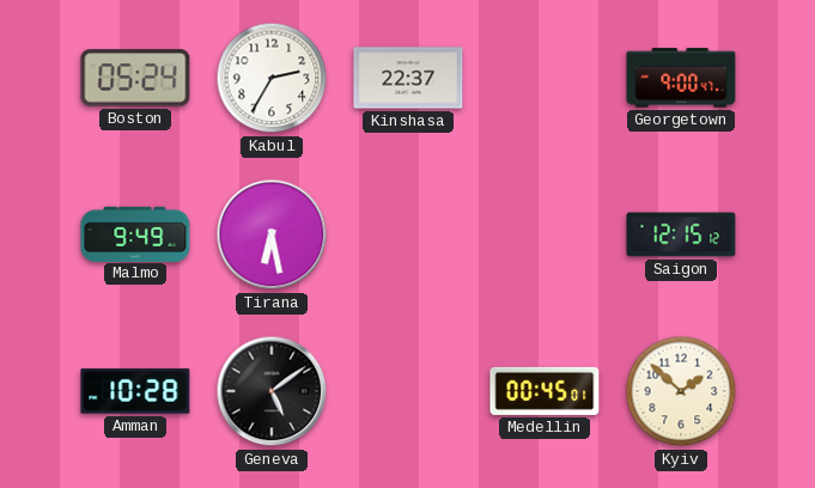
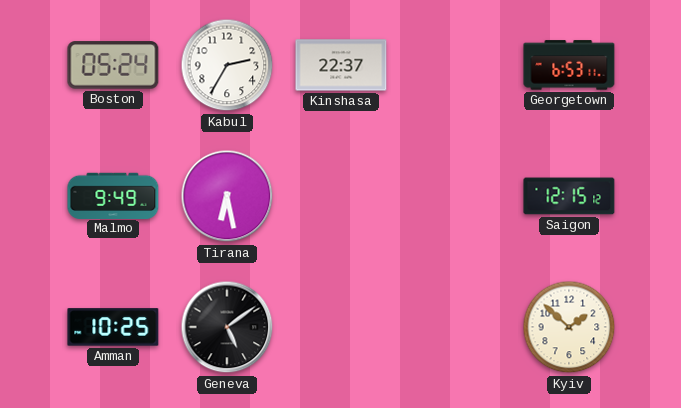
Georgetown: 9:00 -> 6:53
Amman: 10:28 -> 10:25
Medellin: 00:45 -> none
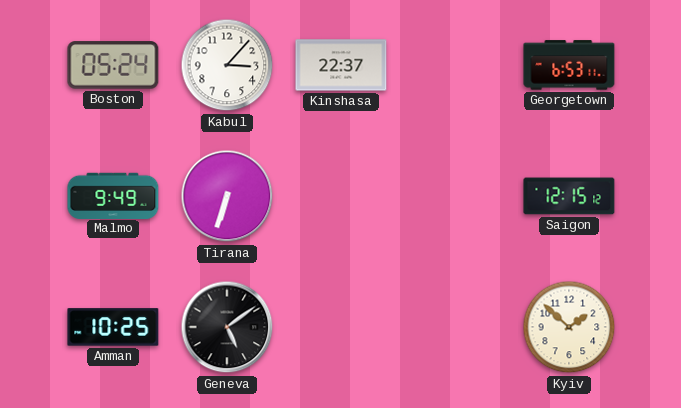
Kabul: 2:35 -> 3:07
Tirana: 6:28 -> 6:33
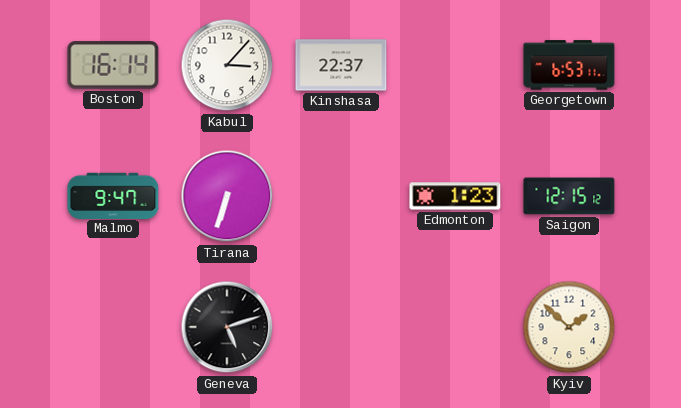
Boston: 05:24 -> 16:14
Malmo: 9:49 -> 9:47
Edmonton: none -> 1:23
Amman: 10:25 -> none
Geneva: 5:09 -> 5:12
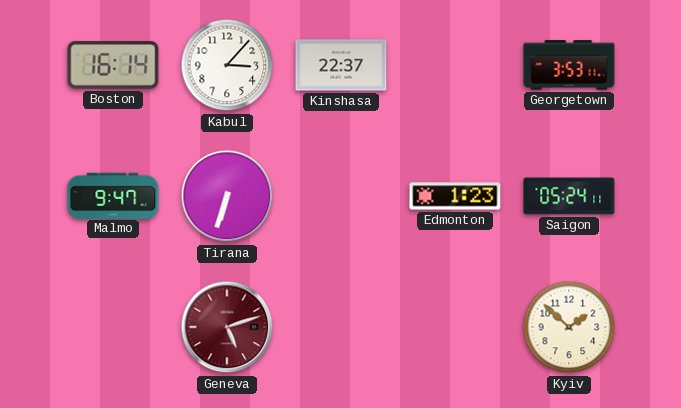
Georgetown: 6:53 -> 3:53
Saigon: 12:15 -> 05:24
Geneva dial: black -> burgundy
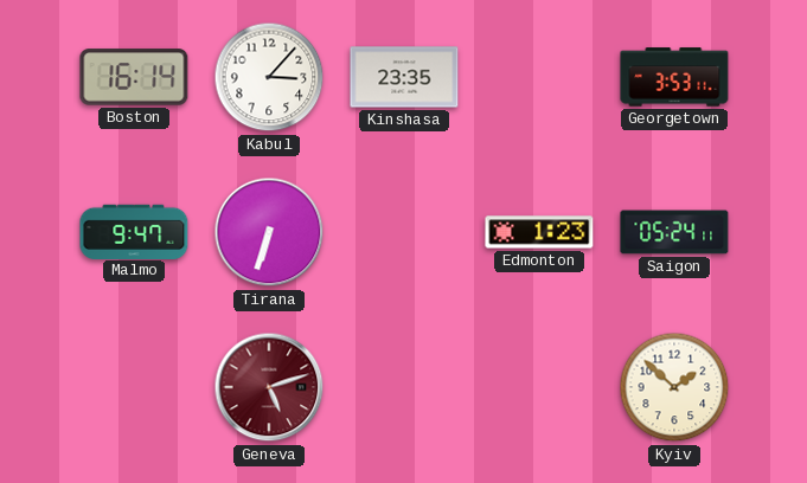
Kinshasa: 22:37 -> 23:35
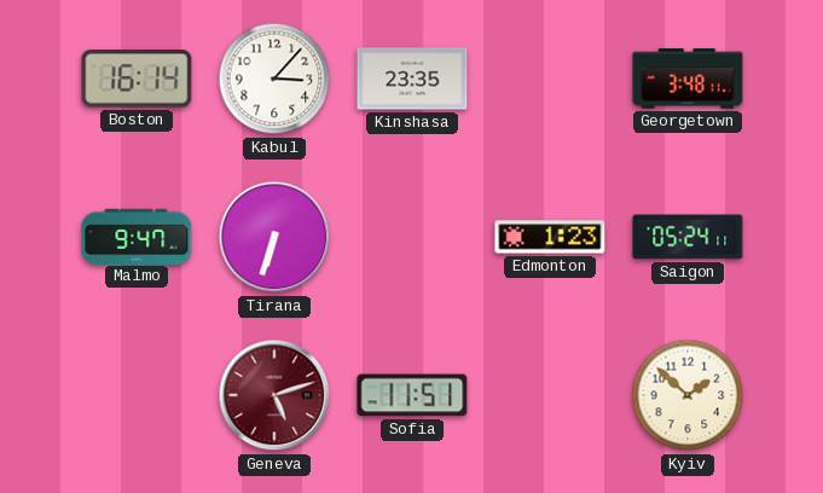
Georgetown: 3:53 -> 3:48
Sofia: none -> 11:51
